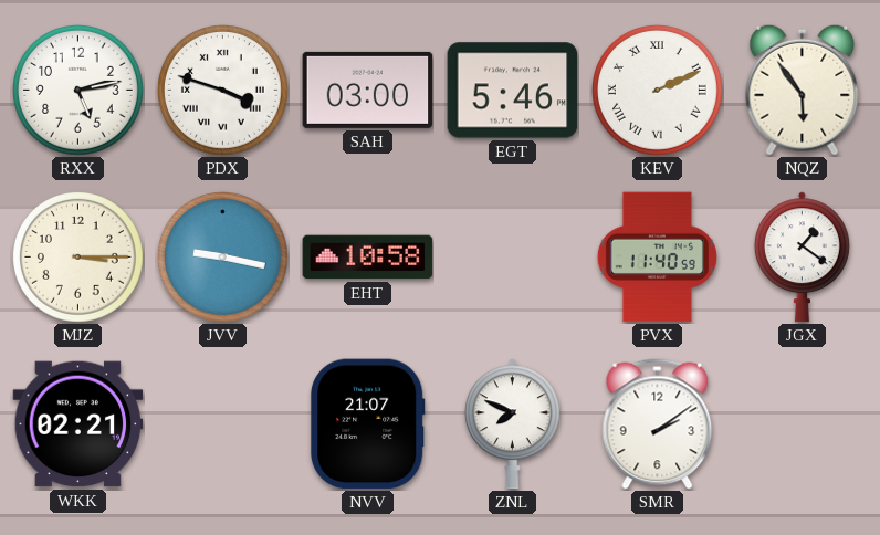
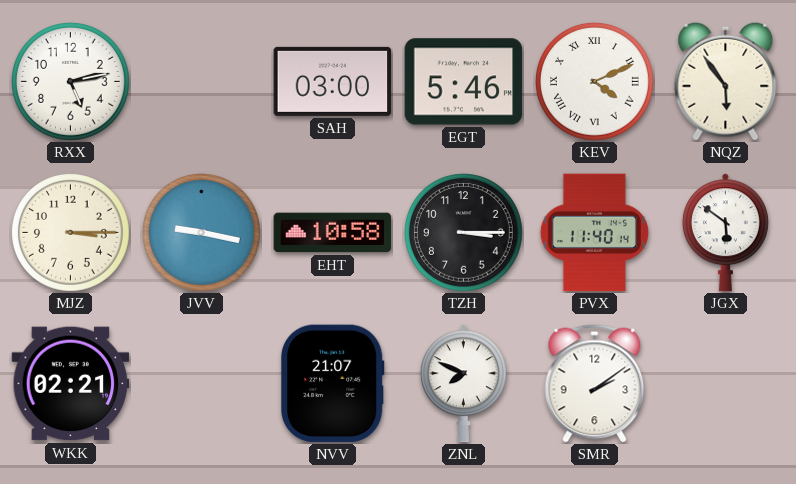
PDX: 3:48 -> none
KEV: 2:11 -> 4:11
TZH: none -> 3:15
PVX: 11:40:59 -> 11:40:14
JGX: 1:21 -> 5:51
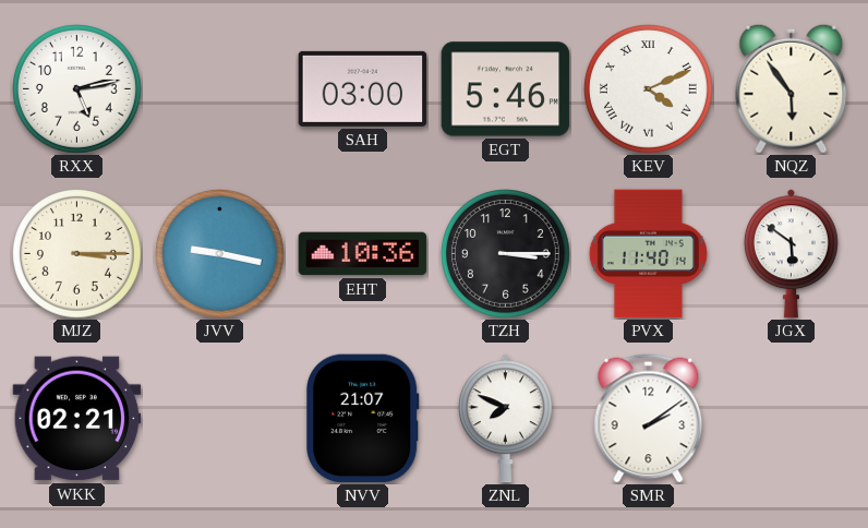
EHT: 10:58 -> 10:36
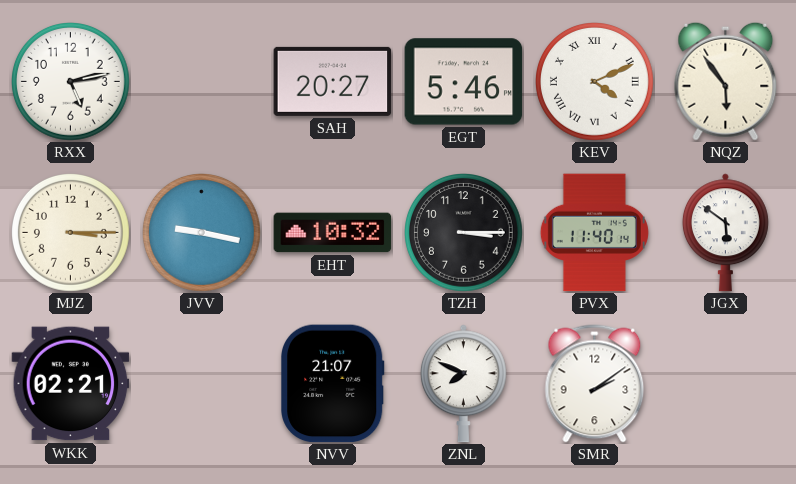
SAH: 03:00 -> 20:27
EHT: 10:36 -> 10:32
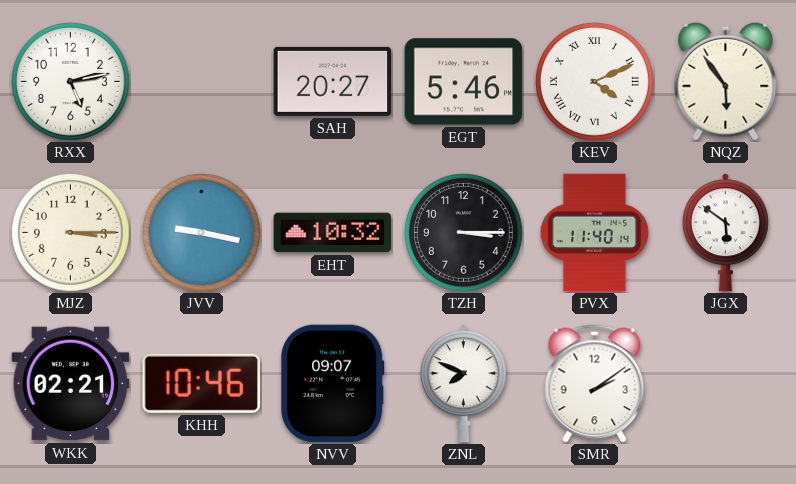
KHH: none -> 10:46
NVV: 21:07 -> 09:07
